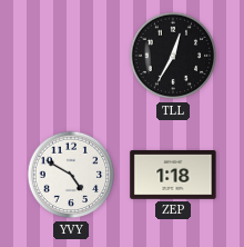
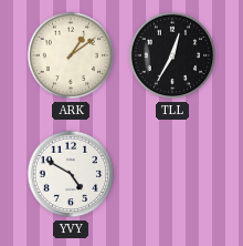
ARK: none -> 1:09
ZEP: 1:18 -> none
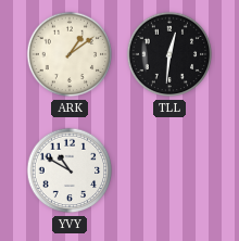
TLL: 12:35 -> 12:31
YVY: 4:50 -> 10:50
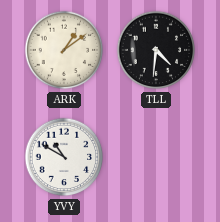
TLL: 12:31 -> 4:31
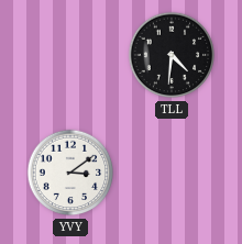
ARK: 1:09 -> none
YVY: 10:50 -> 3:09
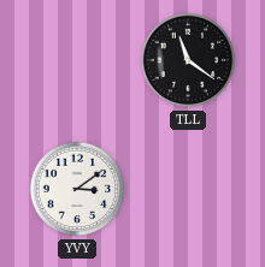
TLL: 4:31 -> 11:21
